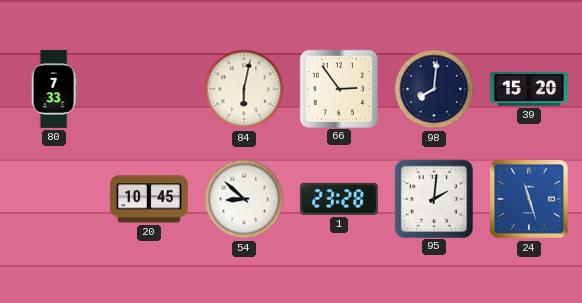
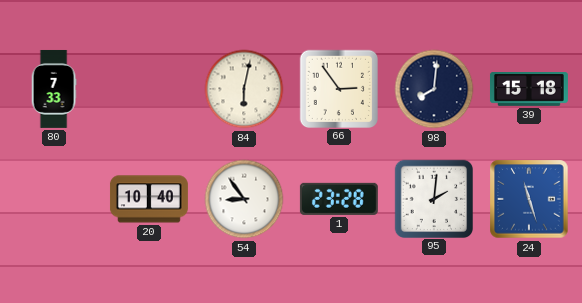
39: 15:20 -> 15:18
20: 10:45 -> 10:40
54: 8:52 -> 8:54
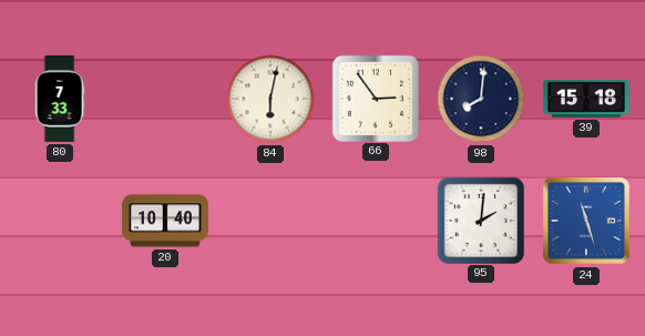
54: 8:54 -> none
1: 23:28 -> none
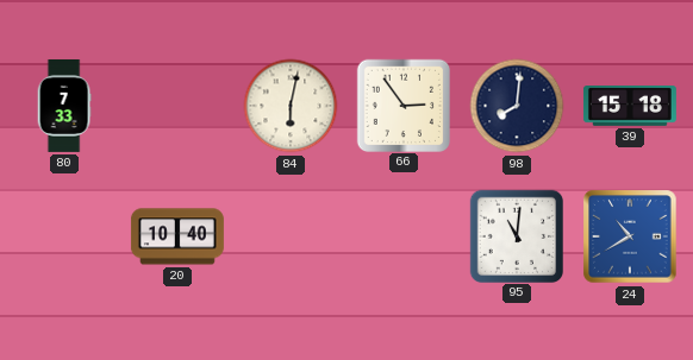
95: 2:01 -> 11:01
24: 11:27 -> 10:40
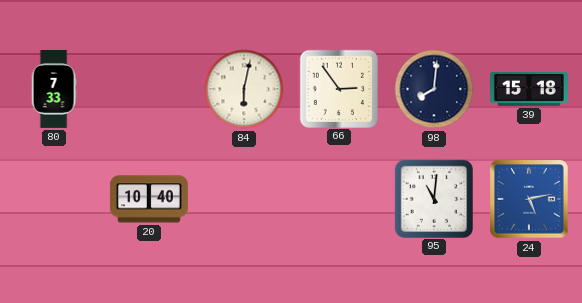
24: 10:40 -> 5:13
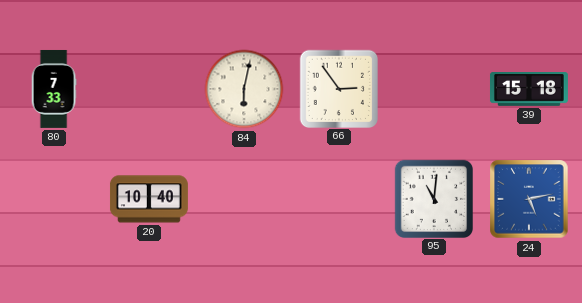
98: 8:01 -> none
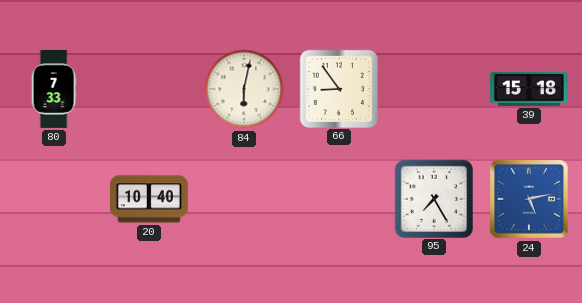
66: 2:54 -> 8:54
95: 11:01 -> 7:25
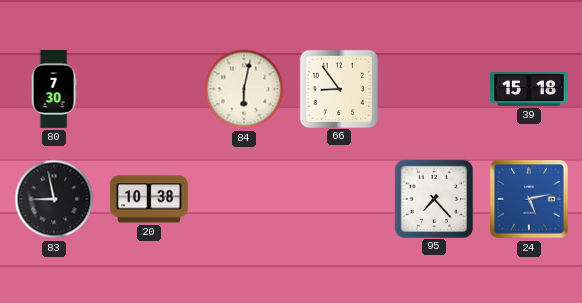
80: 7:33 -> 7:30
83: none -> 8:58
20: 10:40 -> 10:38
95: 7:25 -> 7:23
